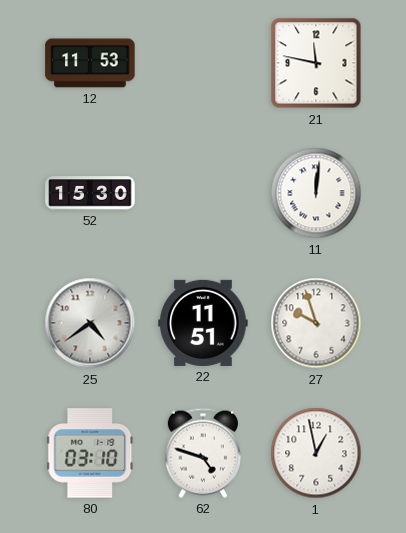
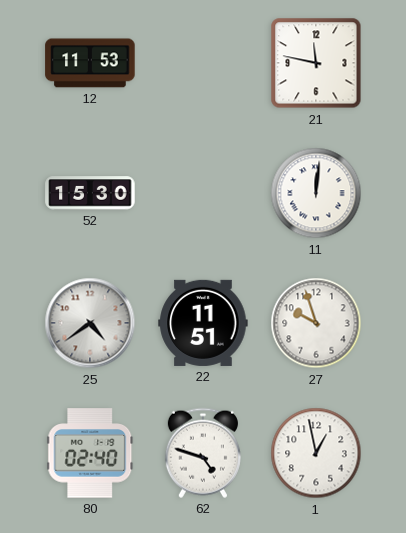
80: 03:10 -> 02:40
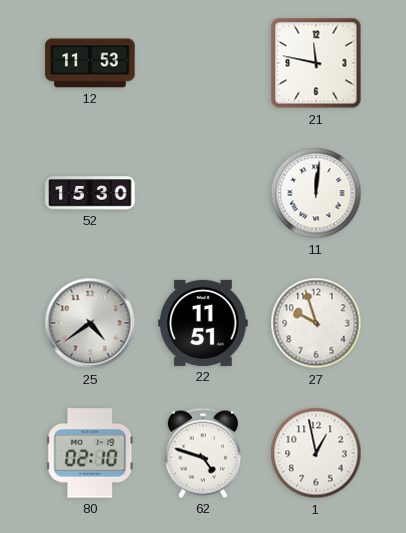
80: 02:40 -> 02:10
